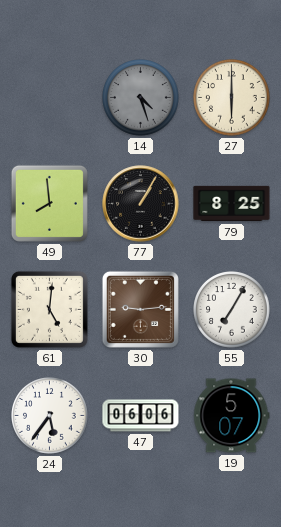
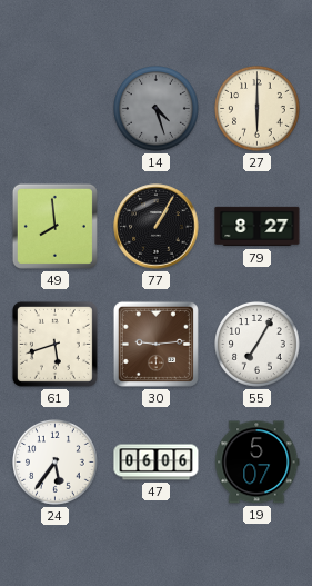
79: 8:25 -> 8:27
61: 5:01 -> 5:42
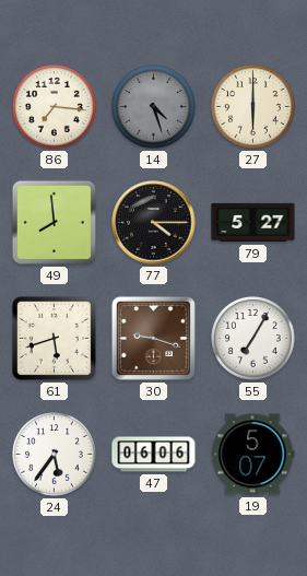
86: none -> 7:16
77: 1:05 -> 4:15
79: 8:27 -> 5:27
30: 9:14 -> 9:18
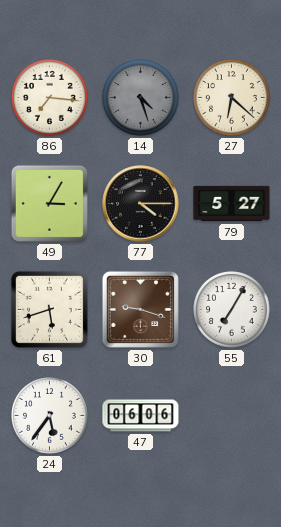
27: 6:00 -> 6:22
49: 7:59 -> 3:05
19: 5:07 -> none
